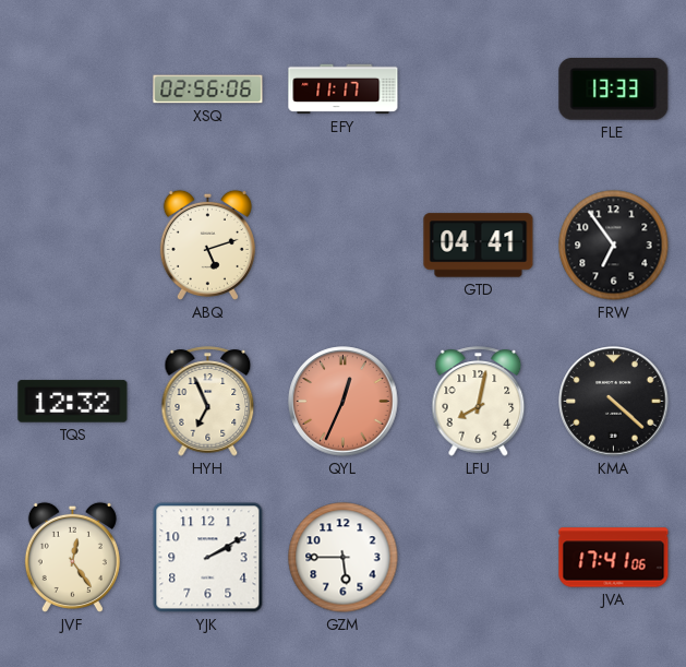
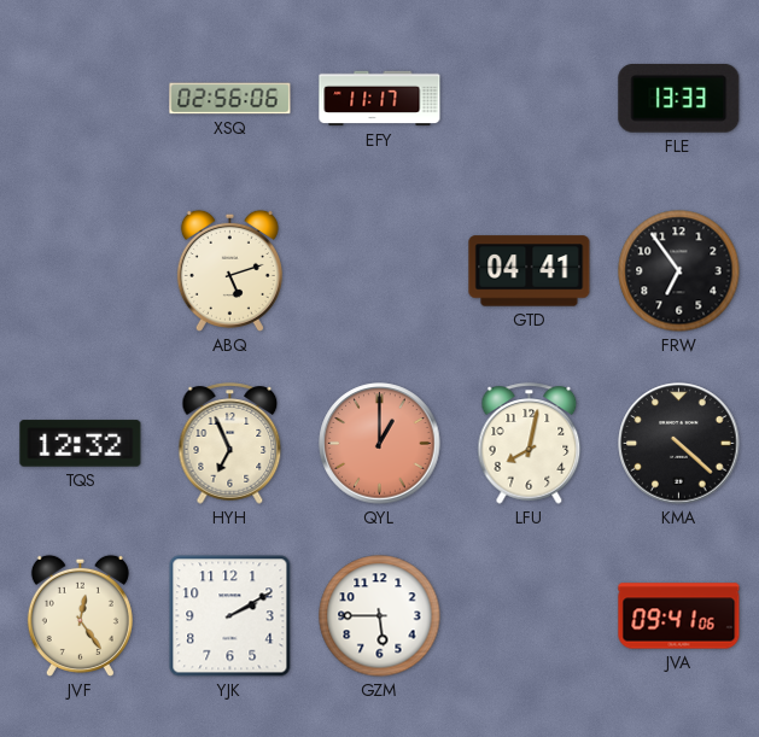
QYL: 12:34 -> 1:00
JVA: 17:41 -> 09:41
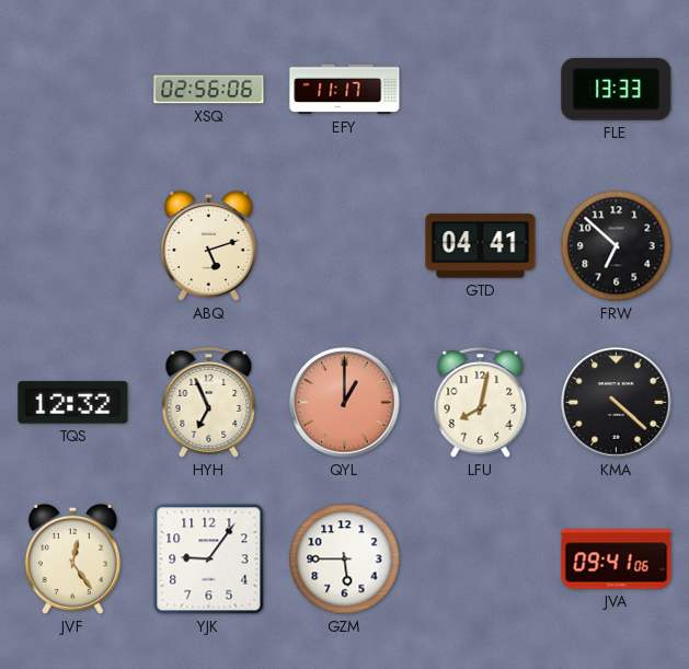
FRW: 6:54 -> 6:52
YJK: 2:10 -> 9:06
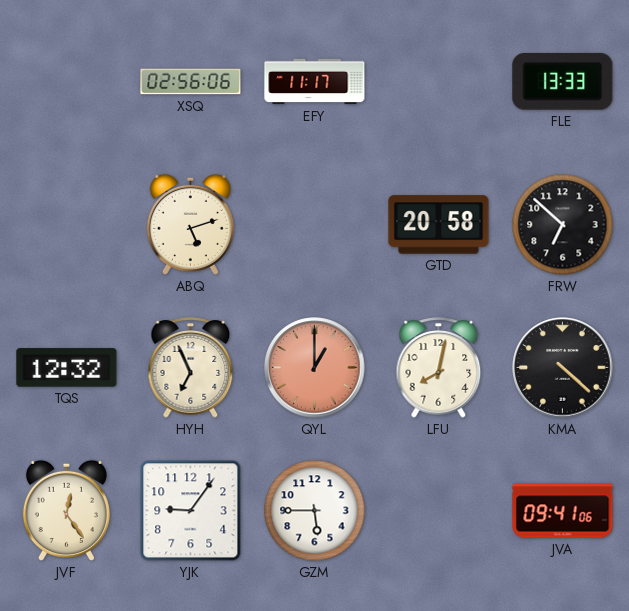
GTD: 04:41 -> 20:58
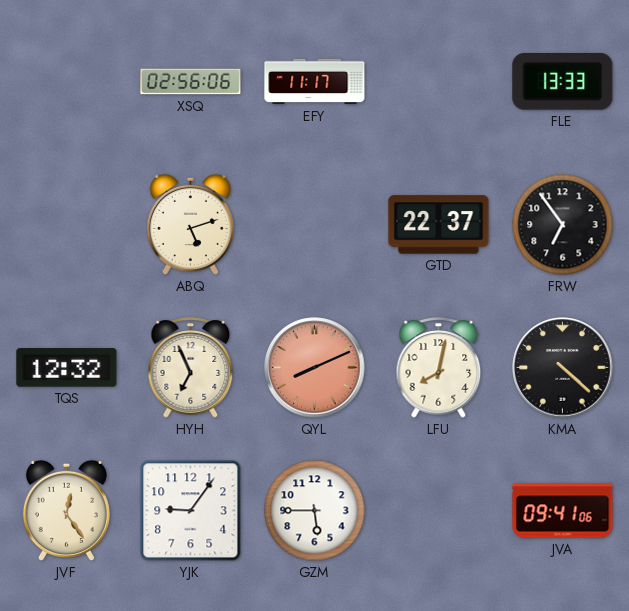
GTD: 20:58 -> 22:37
FRW: 6:52 -> 6:54
QYL: 1:00 -> 8:11
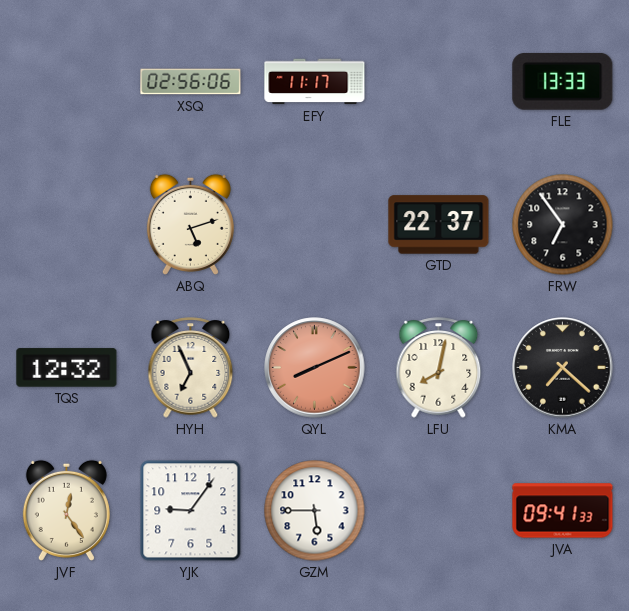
KMA: 4:22 -> 7:22
JVA: 09:41:06 -> 09:41:33
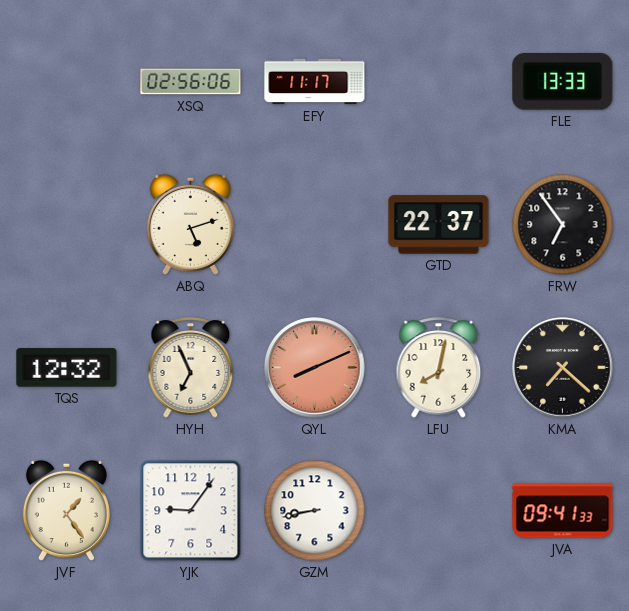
JVF: 12:24 -> 1:24
GZM: 5:45 -> 8:43
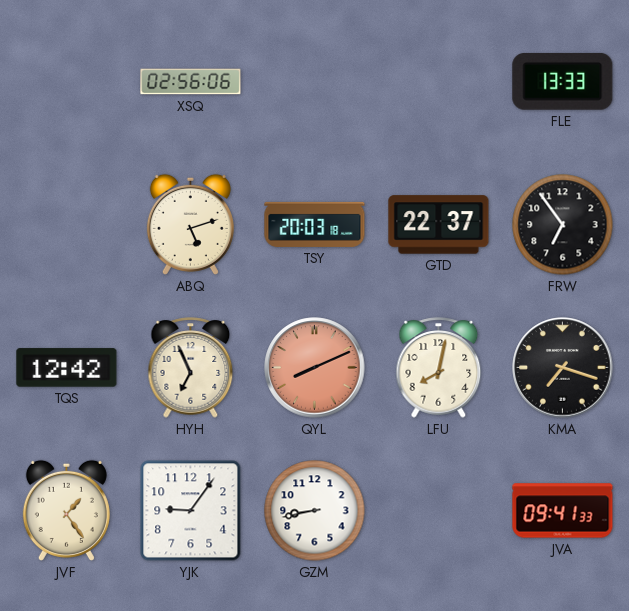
EFY: 11:17 -> none
TSY: none -> 20:03
TQS: 12:32 -> 12:42
KMA: 7:22 -> 7:18
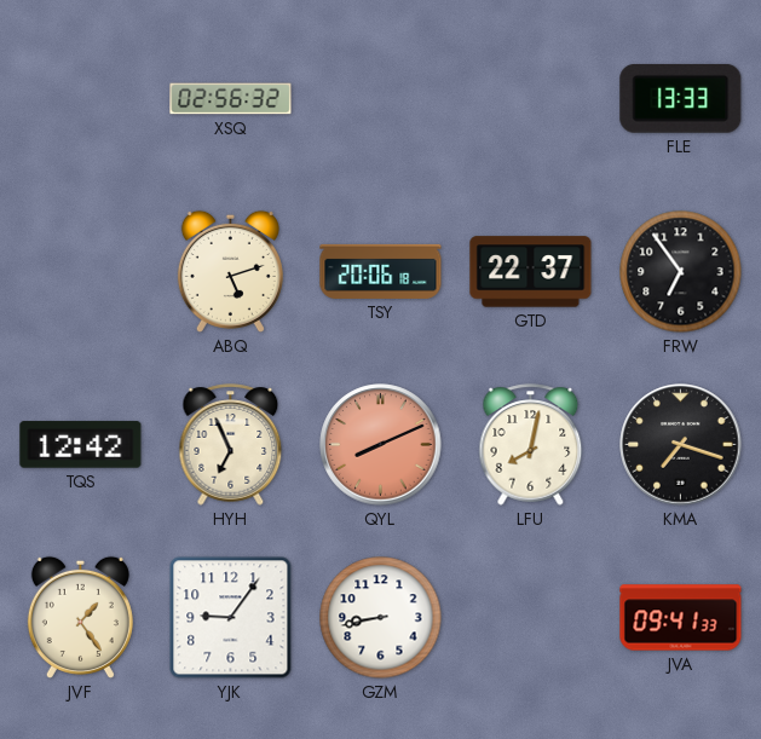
XSQ: 02:56:06 -> 02:56:32
TSY: 20:03 -> 20:06
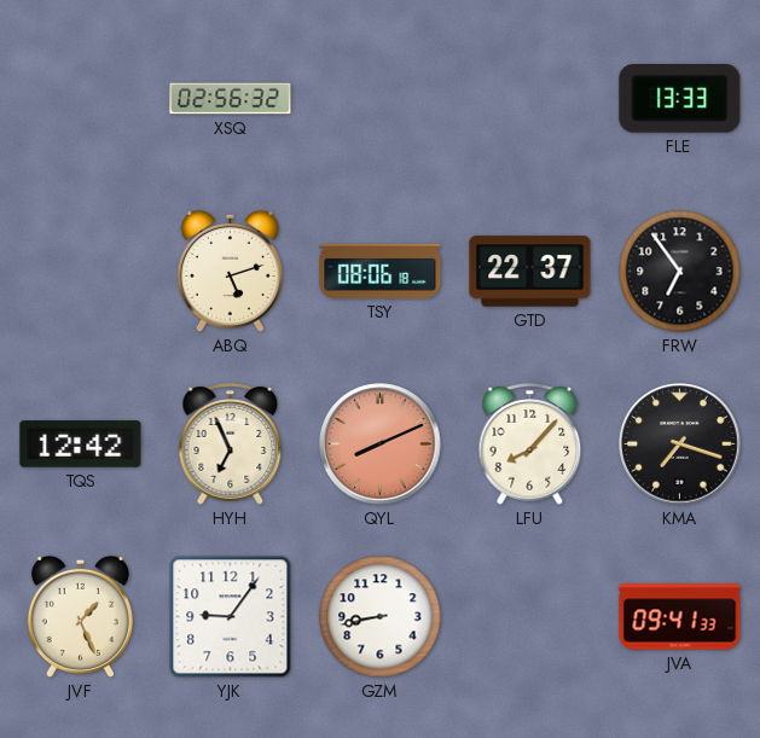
TSY: 20:06 -> 08:06
LFU: 8:02 -> 8:07
JVF: 1:24 -> 1:26
